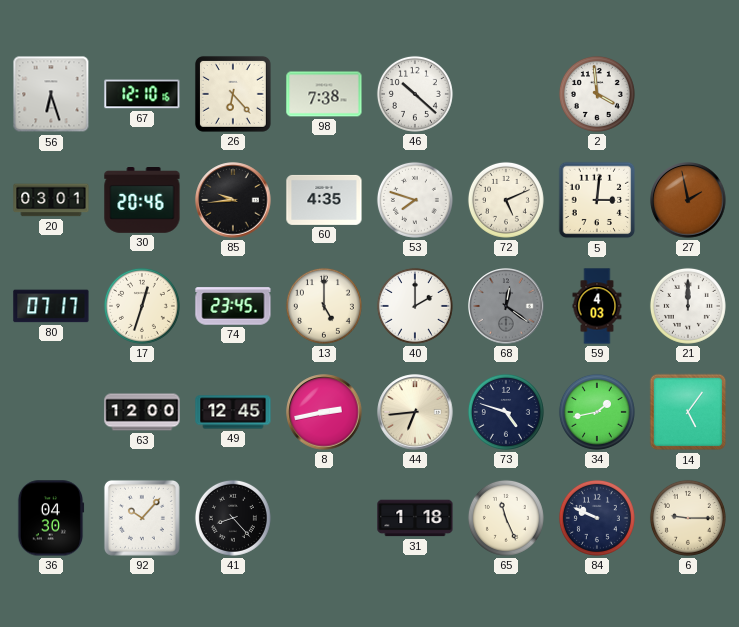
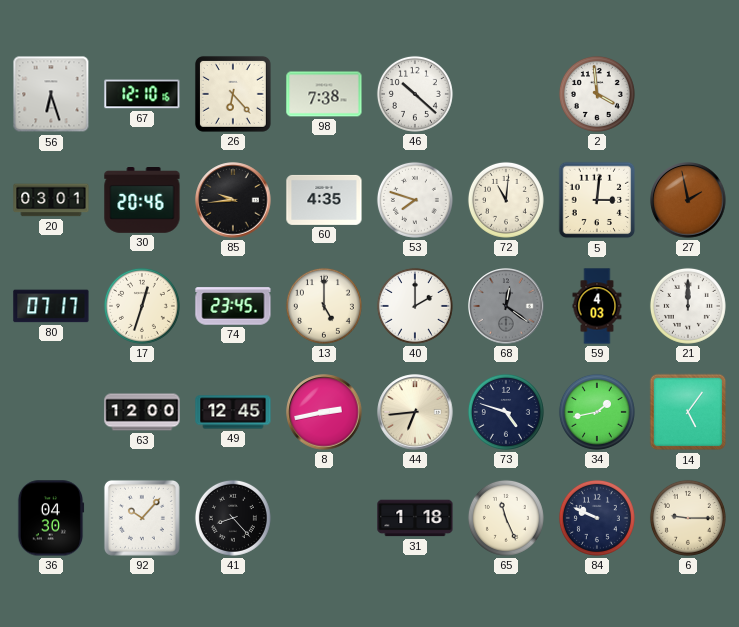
72: 5:11 -> 11:01
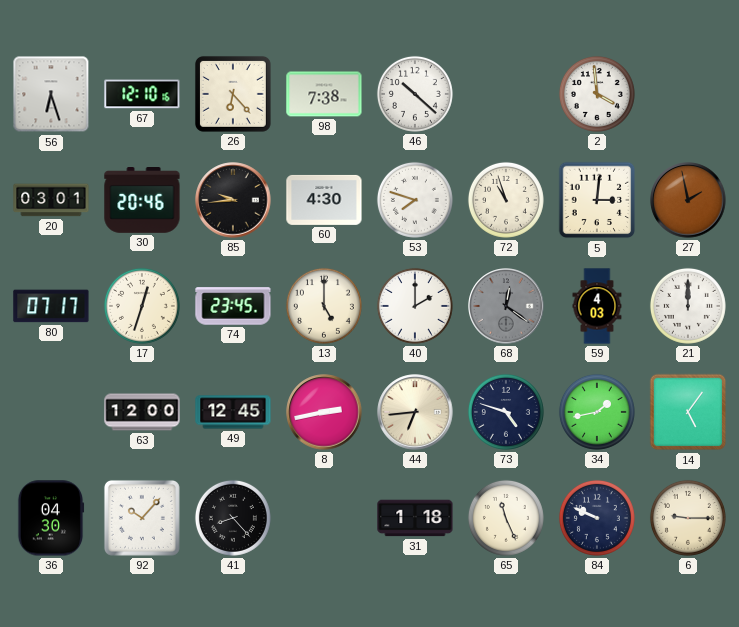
60: 4:35 -> 4:30
72: 11:01 -> 10:57
